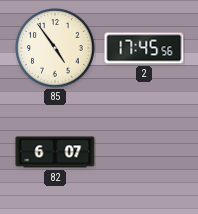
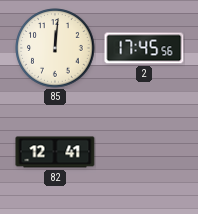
85: 4:54 -> 12:01
82: 6:07 -> 12:41
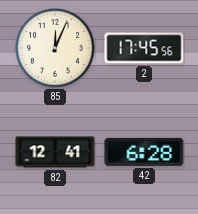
85: 12:01 -> 12:04
42: none -> 6:28
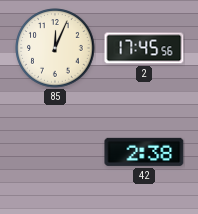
82: 12:41 -> none
42: 6:28 -> 2:38
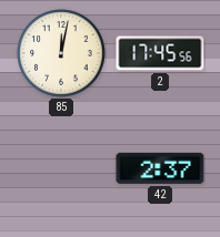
85: 12:04 -> 12:02
42: 2:38 -> 2:37
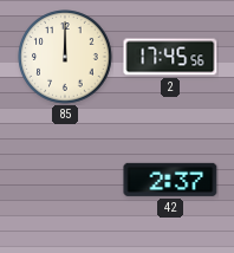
85: 12:02 -> 12:00
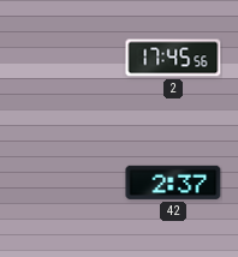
85: 12:00 -> none
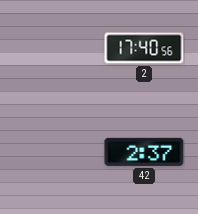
2: 17:45 -> 17:40
